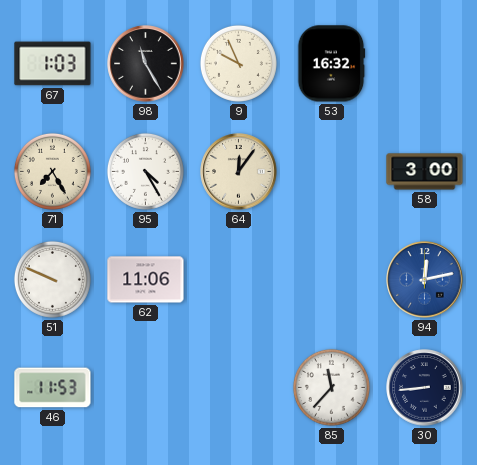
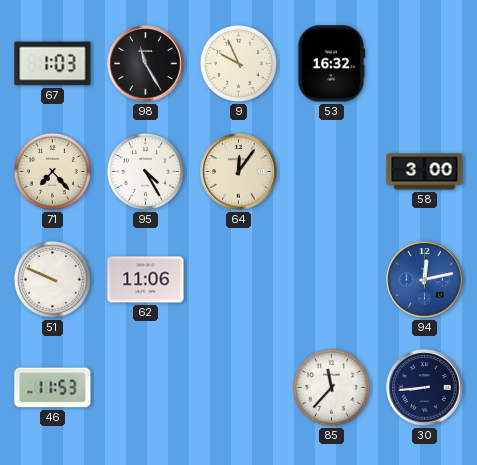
71: 7:25 -> 7:23
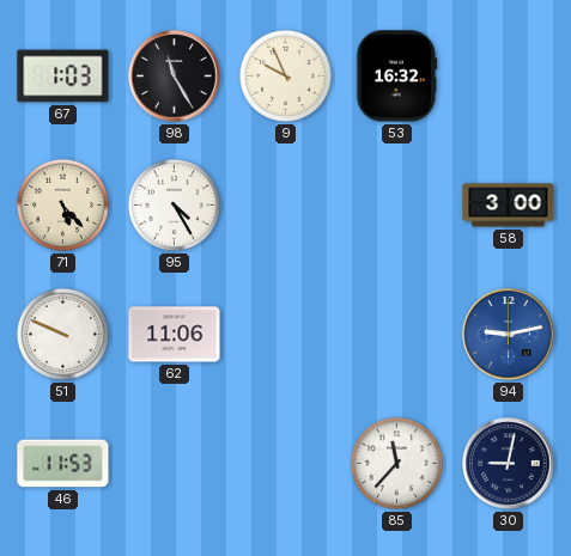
71: 7:23 -> 5:23
64: 12:06 -> none
94: 12:13 -> 9:13
30: 8:44 -> 9:02
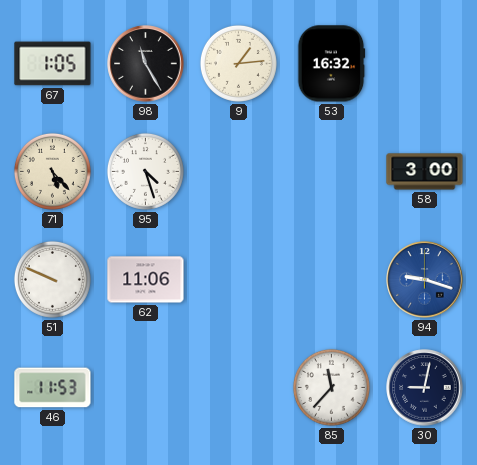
67: 1:03 -> 1:05
9: 9:56 -> 1:14
95: 4:25 -> 4:27
94: 9:13 -> 9:18
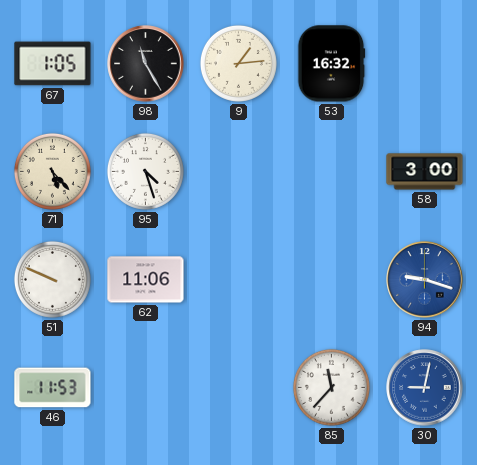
30 dial: navy -> blue
